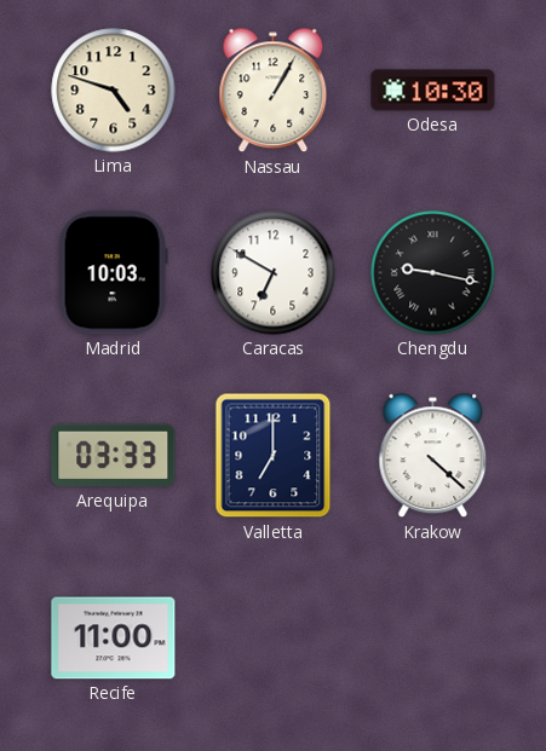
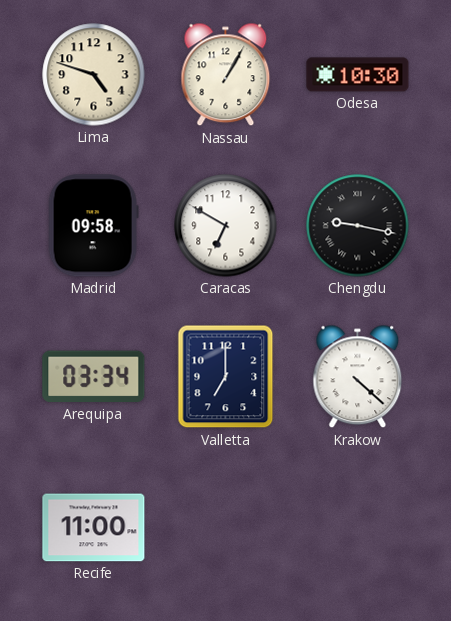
Madrid: 10:03 -> 09:58
Arequipa: 03:33 -> 03:34
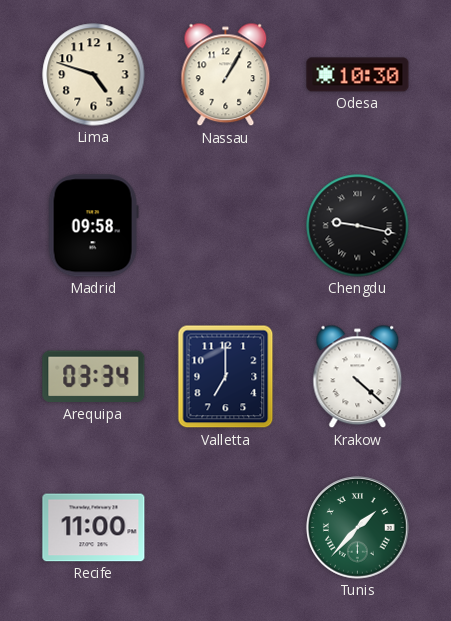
Caracas: 6:50 -> none
Tunis: none -> 1:37
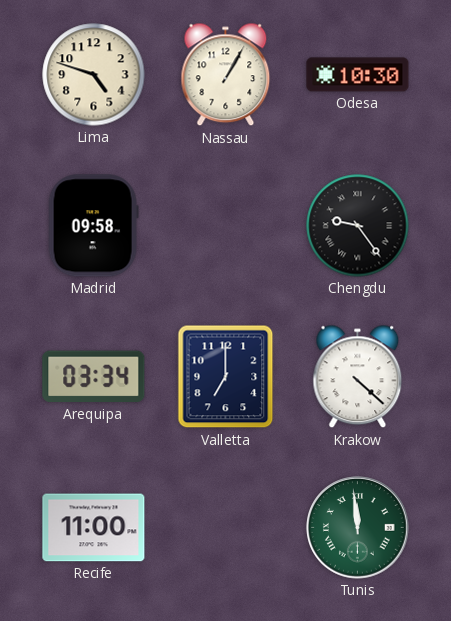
Chengdu: 9:17 -> 9:24
Tunis: 1:37 -> 11:59
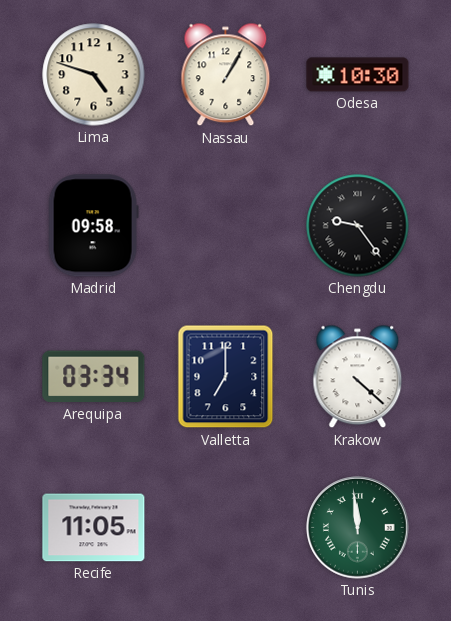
Recife: 11:00 -> 11:05
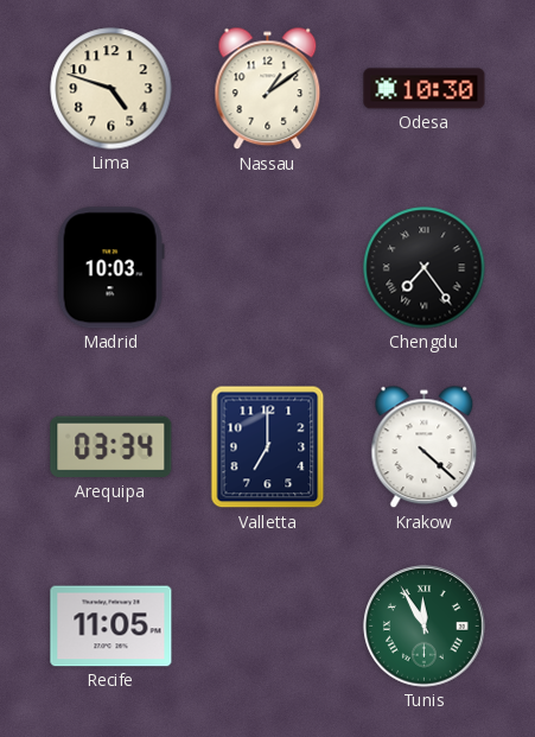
Nassau: 1:05 -> 1:09
Madrid: 09:58 -> 10:03
Chengdu: 9:24 -> 7:24
Tunis: 11:59 -> 11:55
